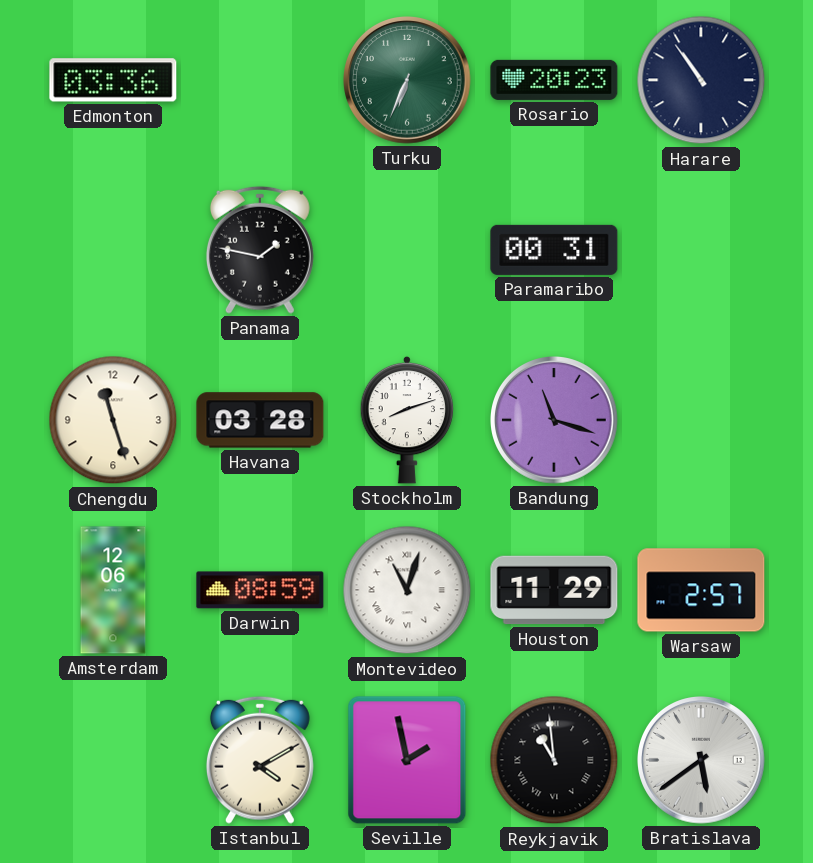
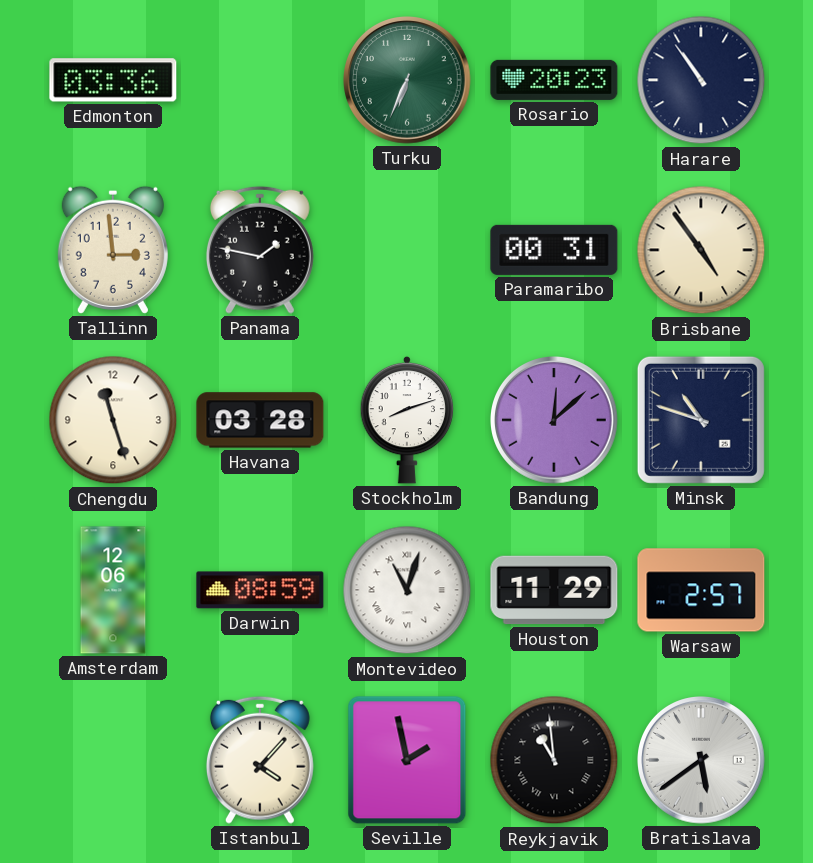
Tallinn: none -> 2:59
Brisbane: none -> 4:54
Bandung: 11:18 -> 12:08
Minsk: none -> 10:48
Istanbul: 4:10 -> 4:07
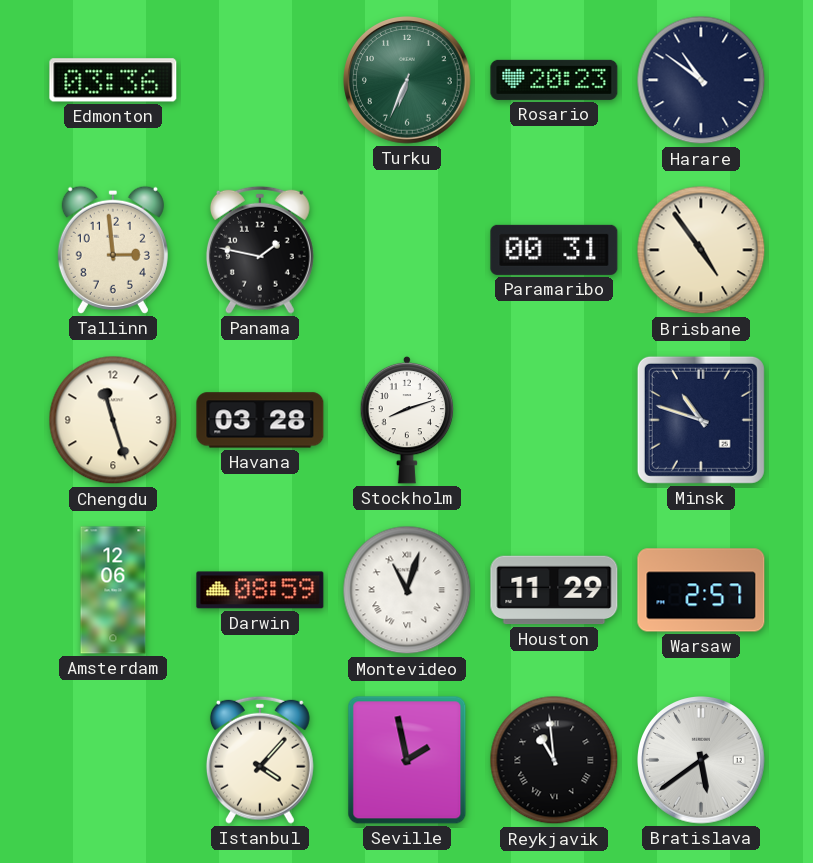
Harare: 10:54 -> 10:51
Bandung: 12:08 -> none
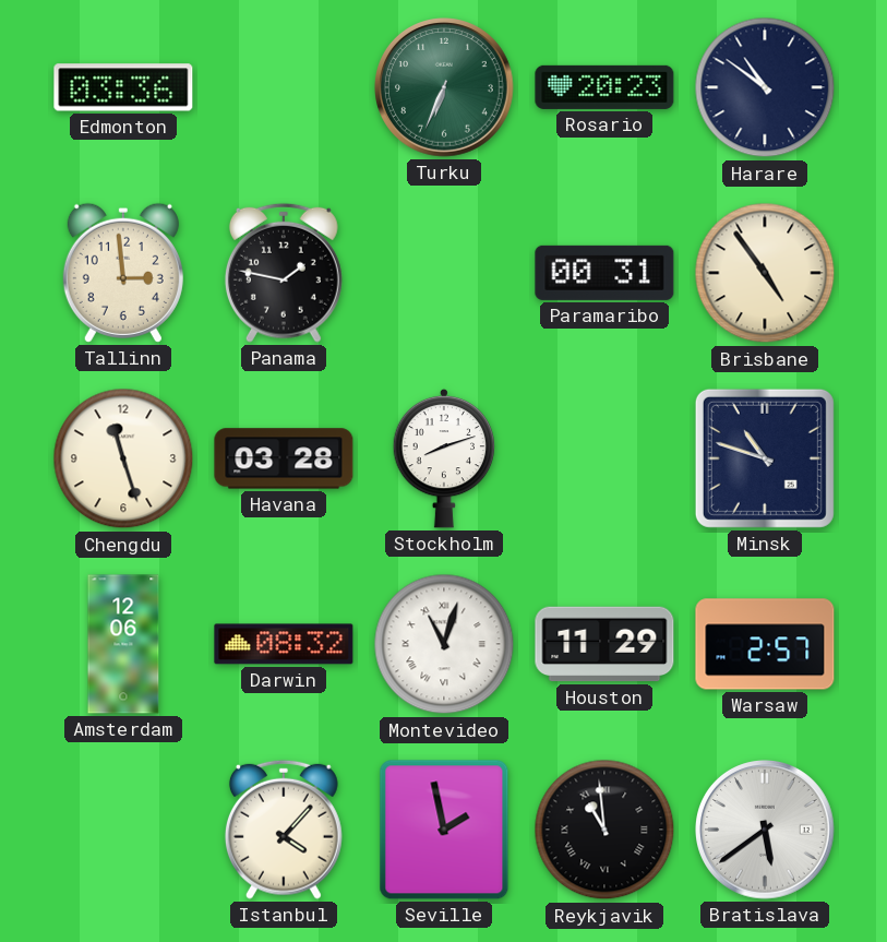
Darwin: 08:59 -> 08:32
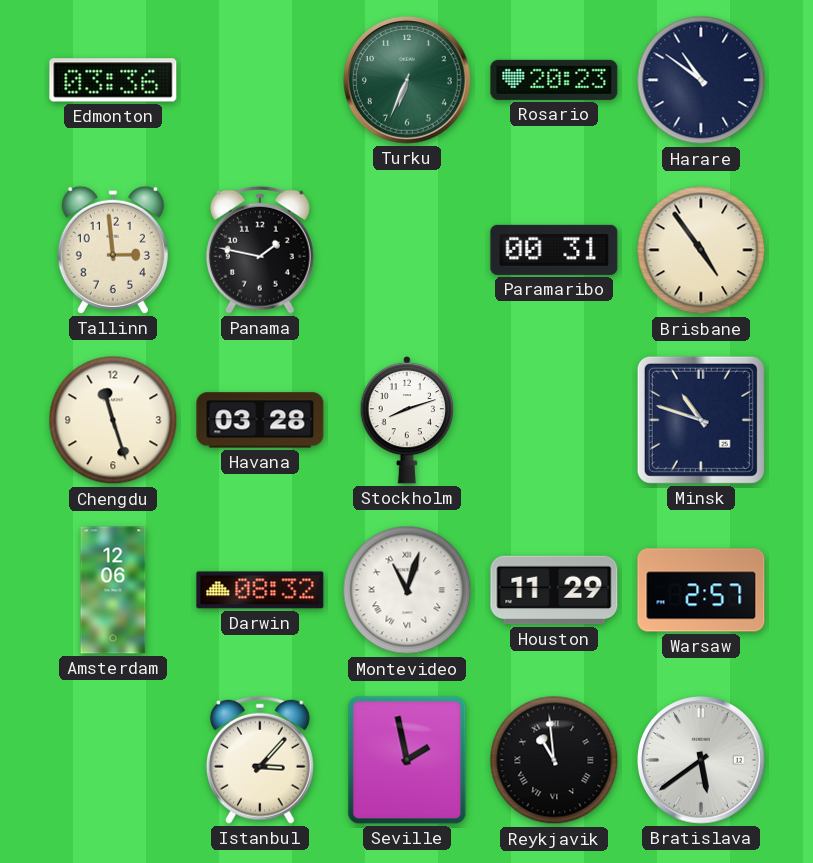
Istanbul: 4:07 -> 3:07
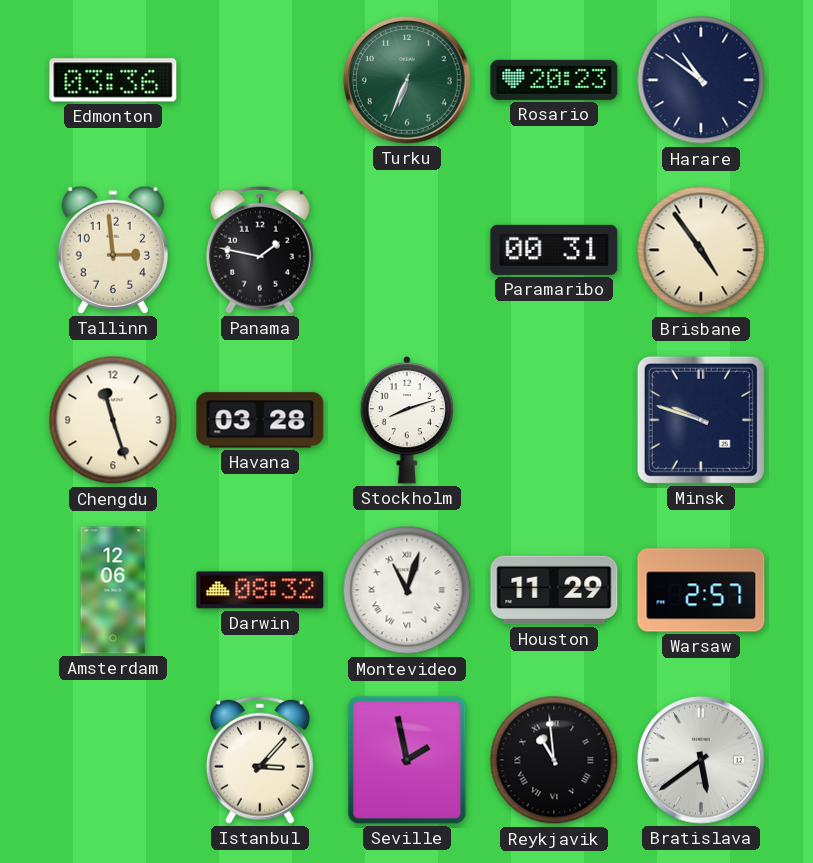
Minsk: 10:48 -> 9:48
